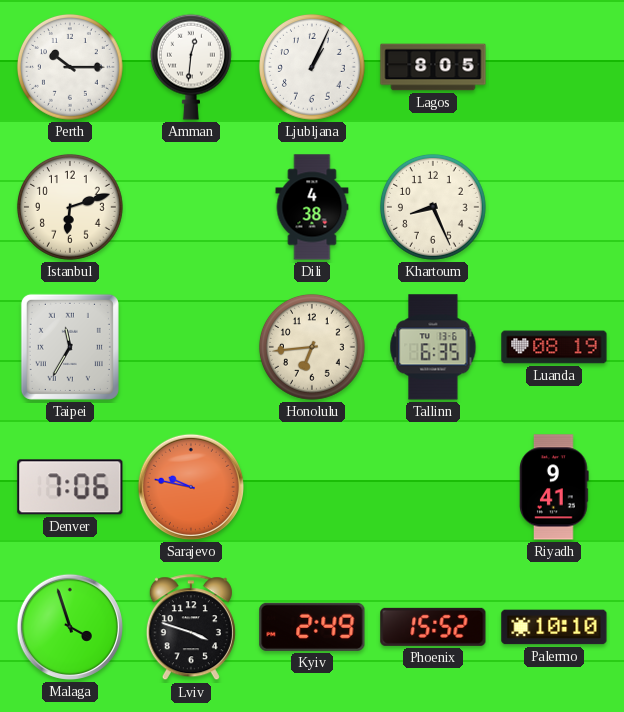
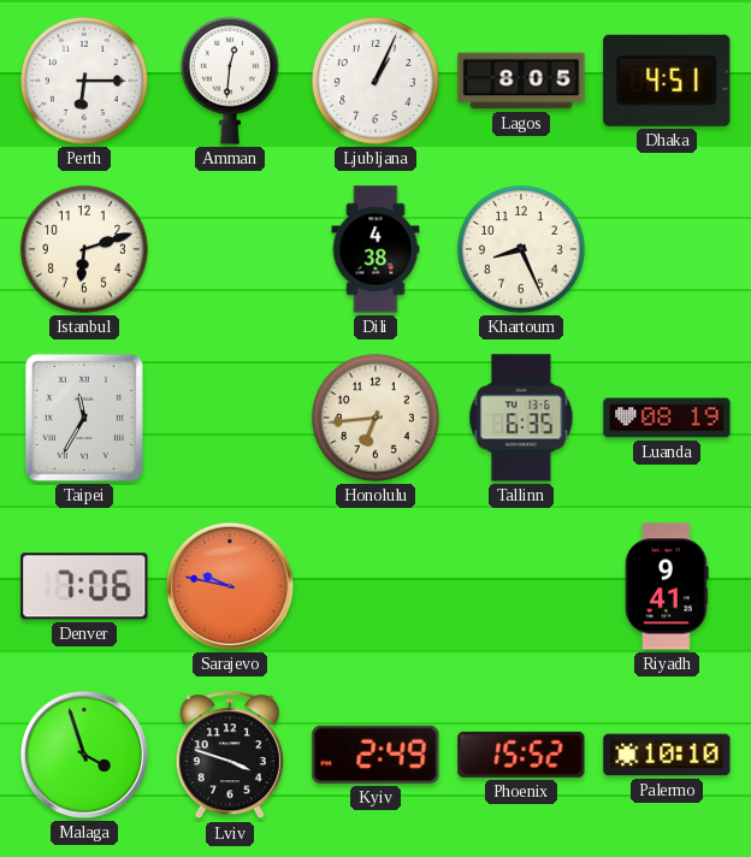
Perth: 10:15 -> 6:15
Dhaka: none -> 4:51
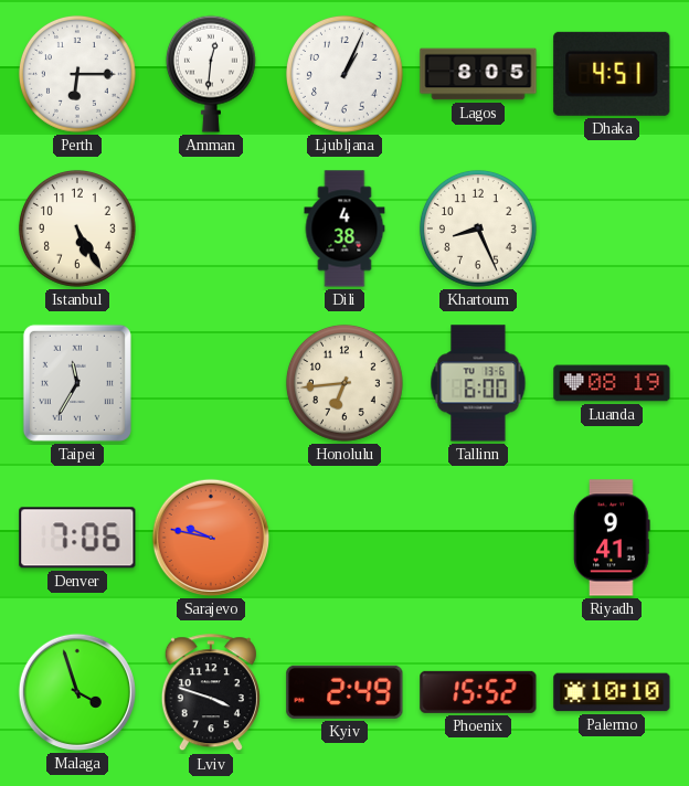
Istanbul: 6:12 -> 5:25
Tallinn: 6:35 -> 6:00
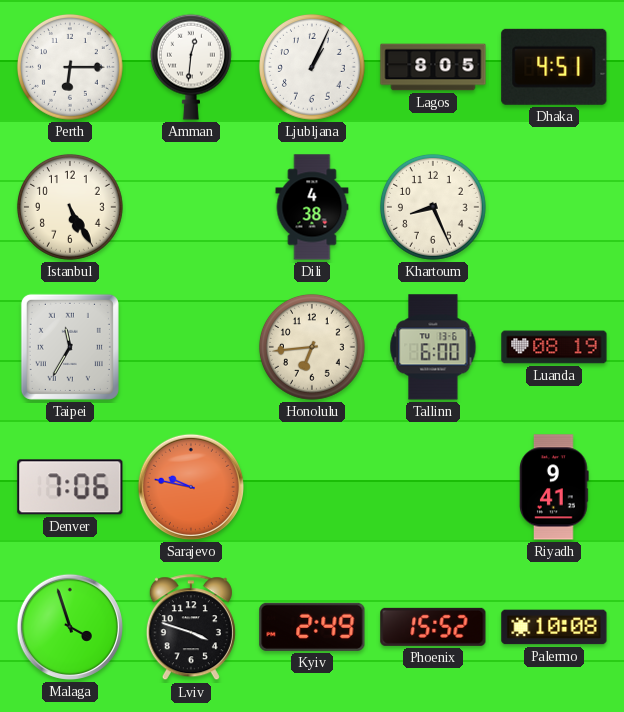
Palermo: 10:10 -> 10:08
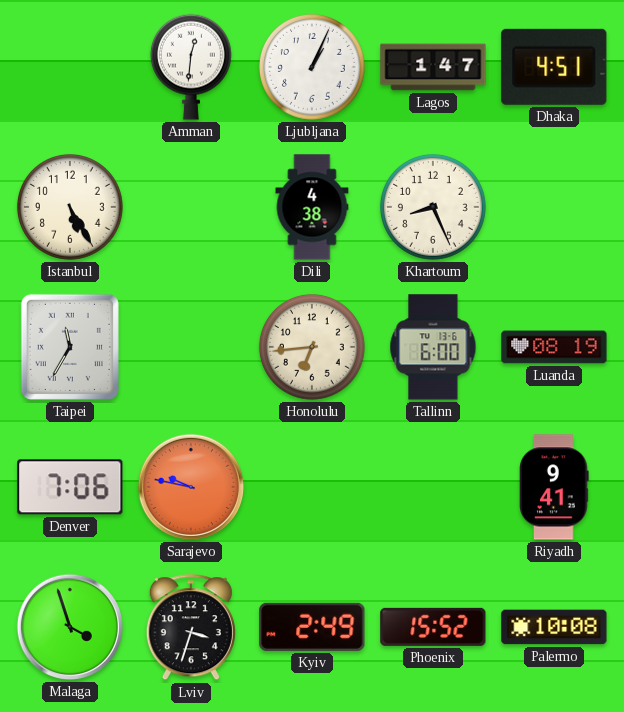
Perth: 6:15 -> none
Lagos: 8:05 -> 1:47
Lviv: 3:48 -> 3:33
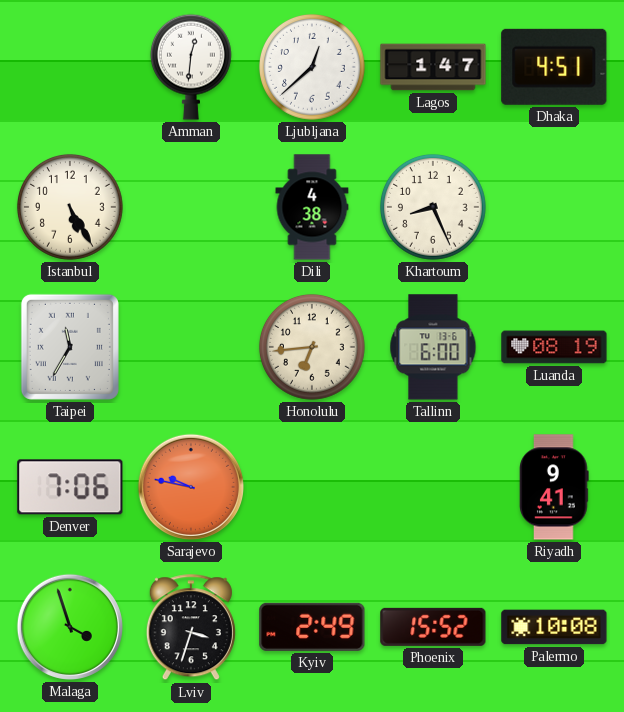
Ljubljana: 1:04 -> 12:38
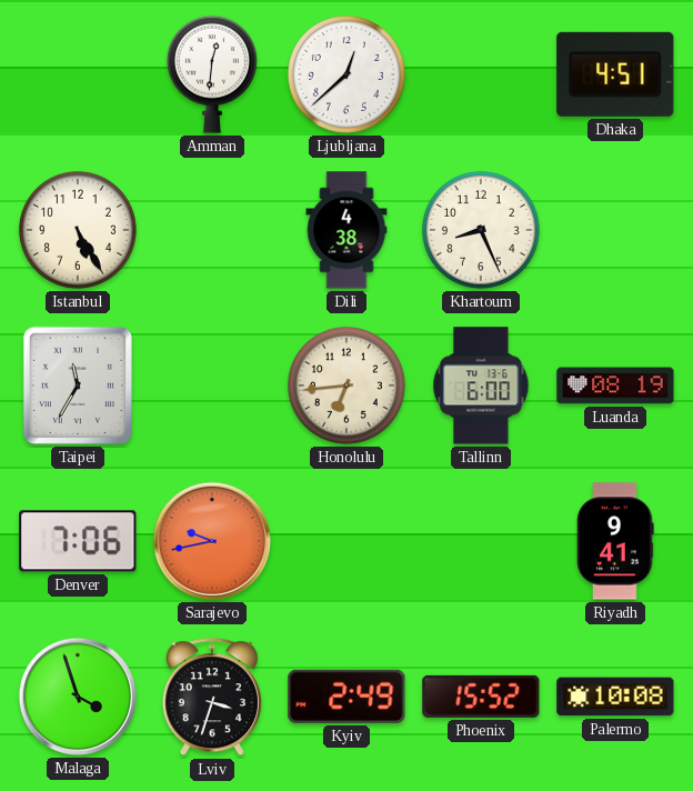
Lagos: 1:47 -> none
Sarajevo: 9:47 -> 9:43
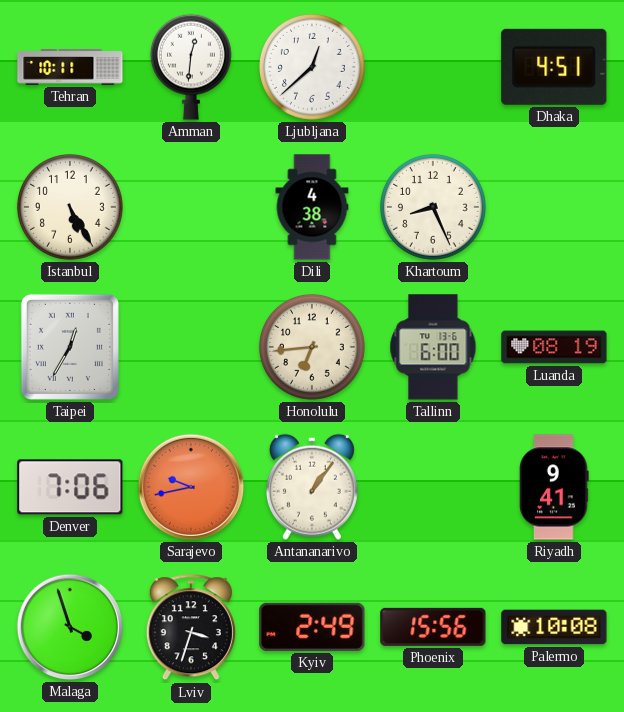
Tehran: none -> 10:11
Taipei: 11:35 -> 12:35
Antananarivo: none -> 1:06
Phoenix: 15:52 -> 15:56
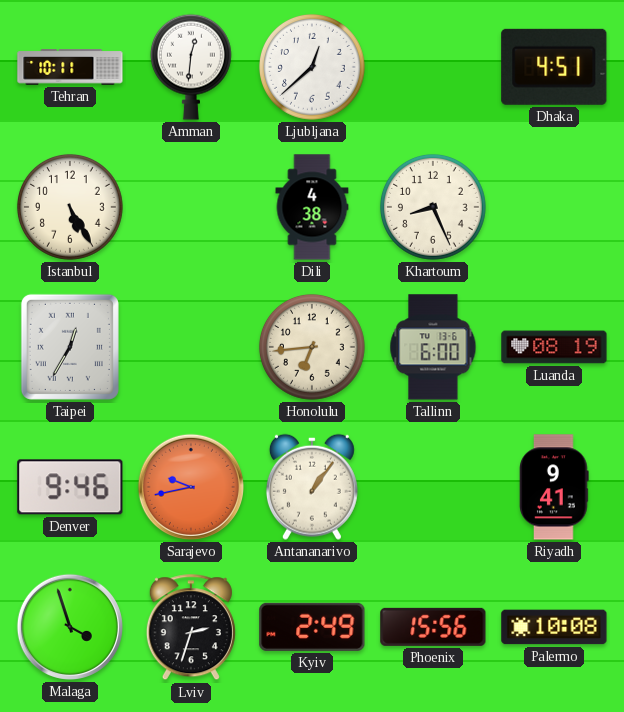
Denver: 7:06 -> 9:46
Lviv: 3:33 -> 2:33
